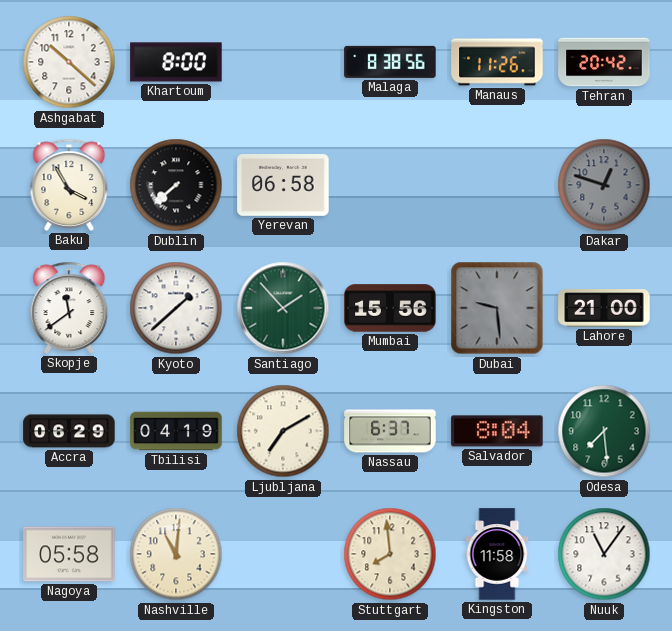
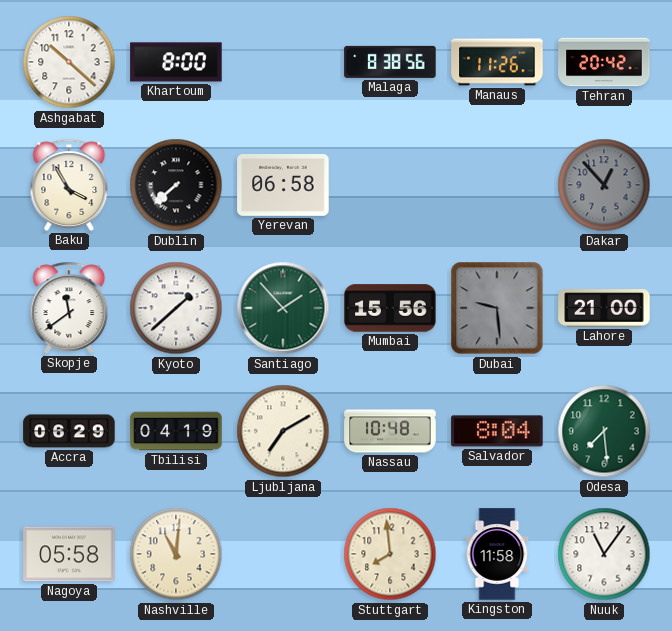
Dakar: 12:48 -> 12:53
Nassau: 6:37 -> 10:48
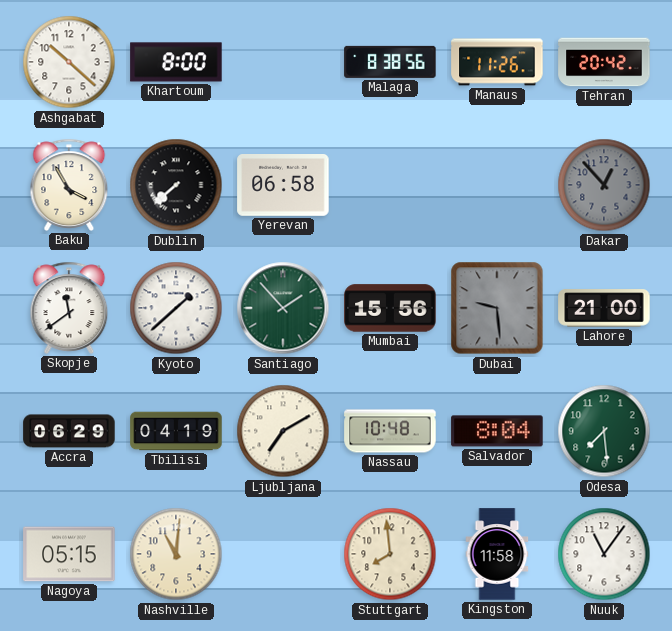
Nagoya: 05:58 -> 05:15
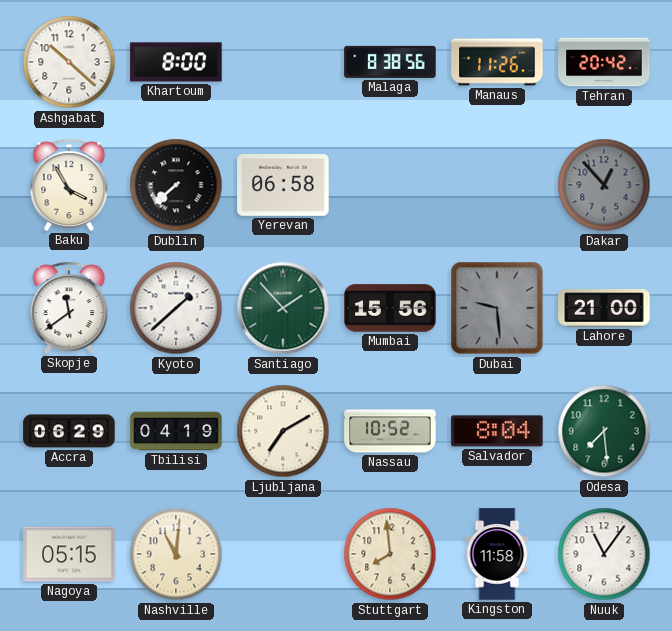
Nassau: 10:48 -> 10:52
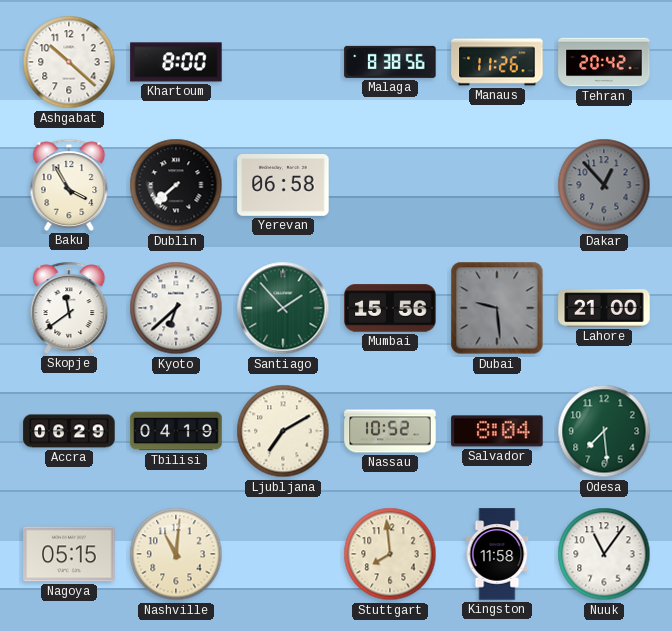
Kyoto: 1:38 -> 6:38
